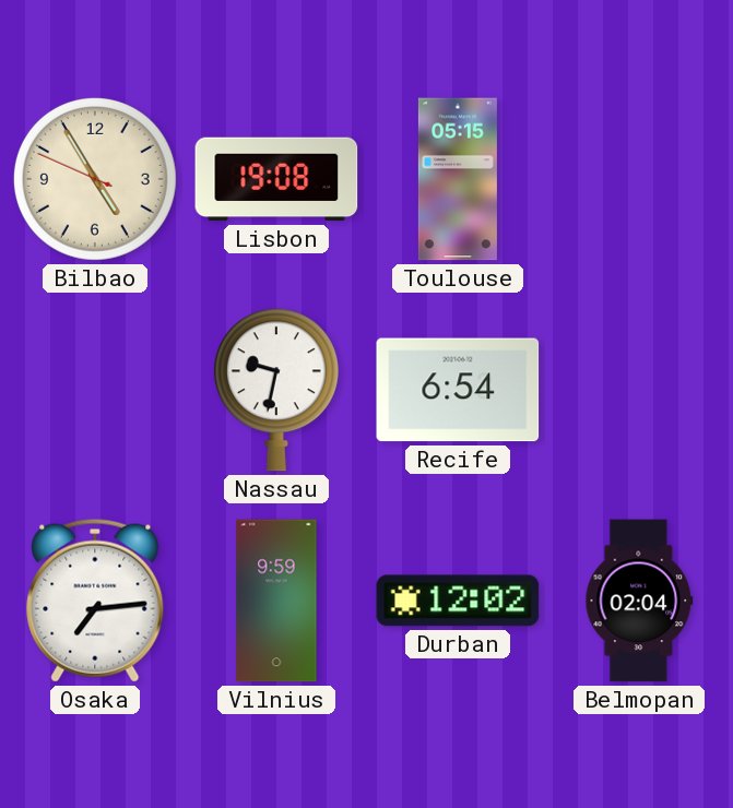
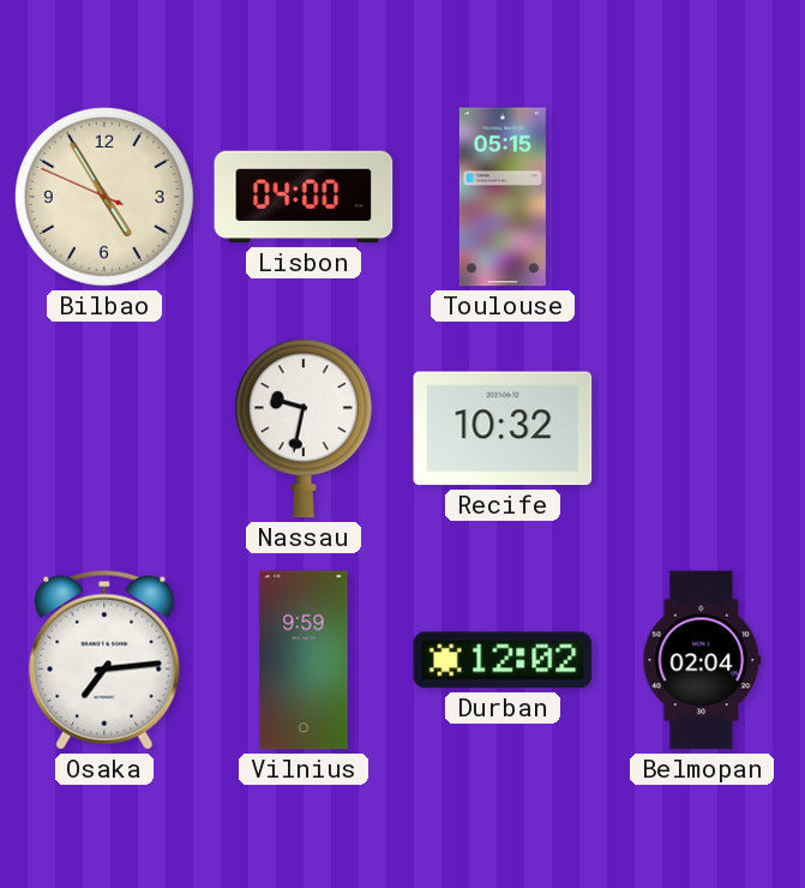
Lisbon: 19:08 -> 04:00
Recife: 6:54 -> 10:32
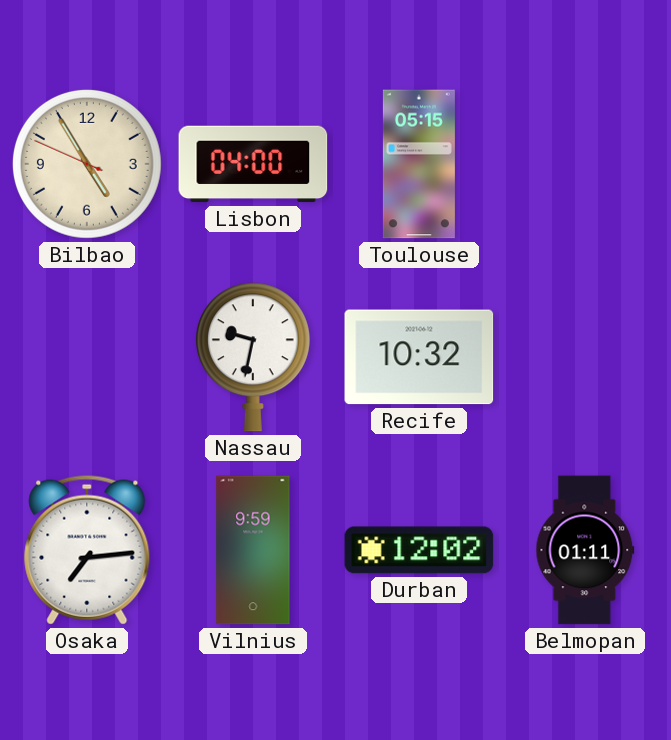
Belmopan: 02:04 -> 01:11
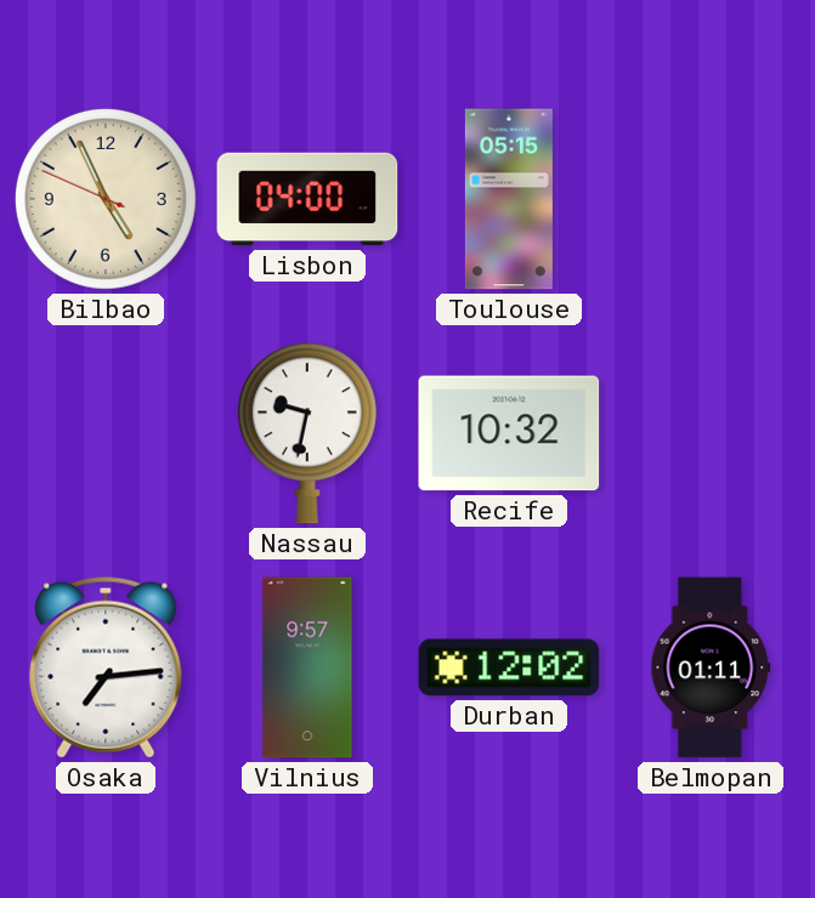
Bilbao: 4:54 -> 4:55
Vilnius: 9:59 -> 9:57
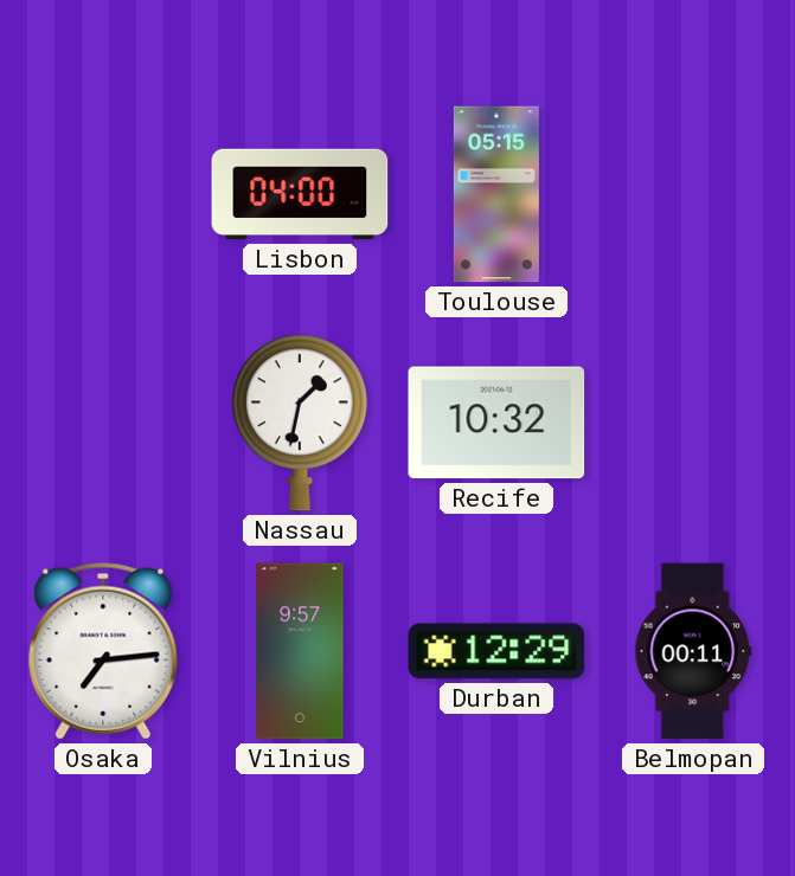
Bilbao: 4:55 -> none
Nassau: 9:32 -> 1:32
Durban: 12:02 -> 12:29
Belmopan: 01:11 -> 00:11
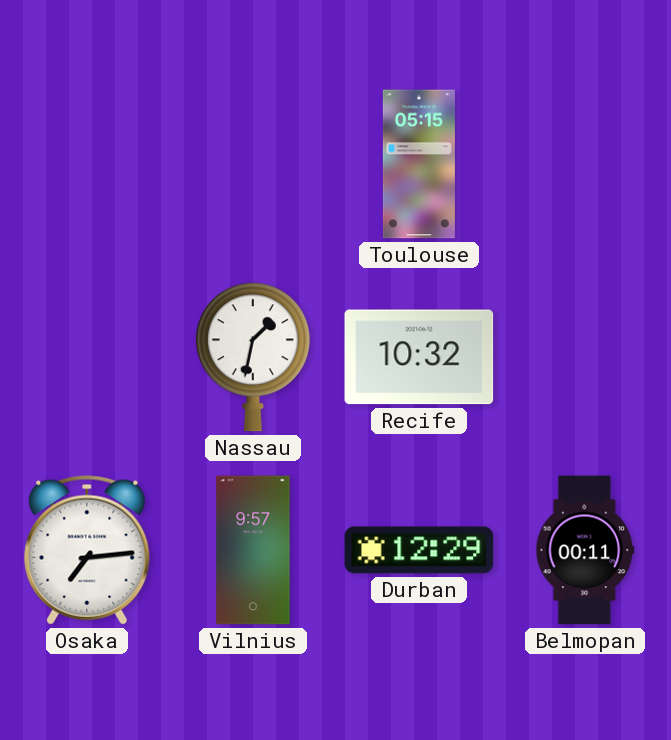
Lisbon: 04:00 -> none
